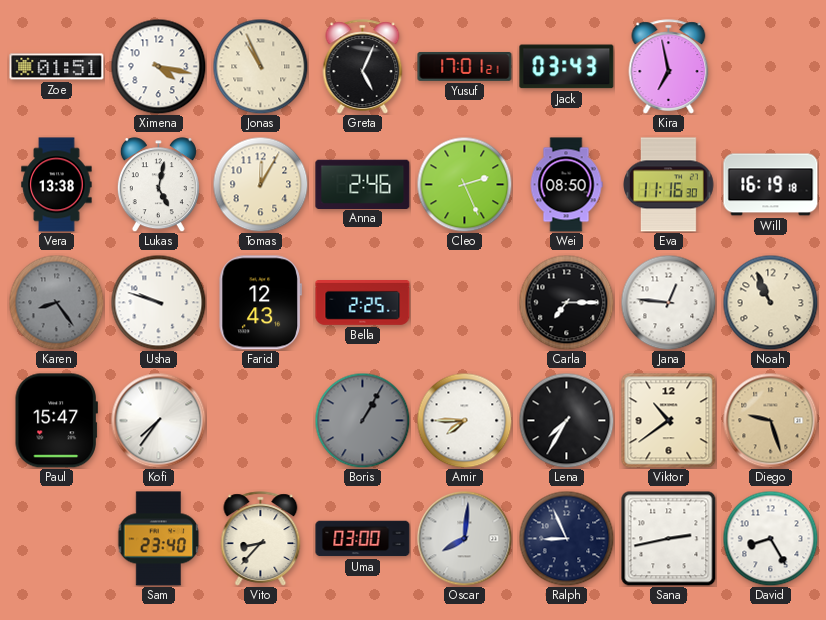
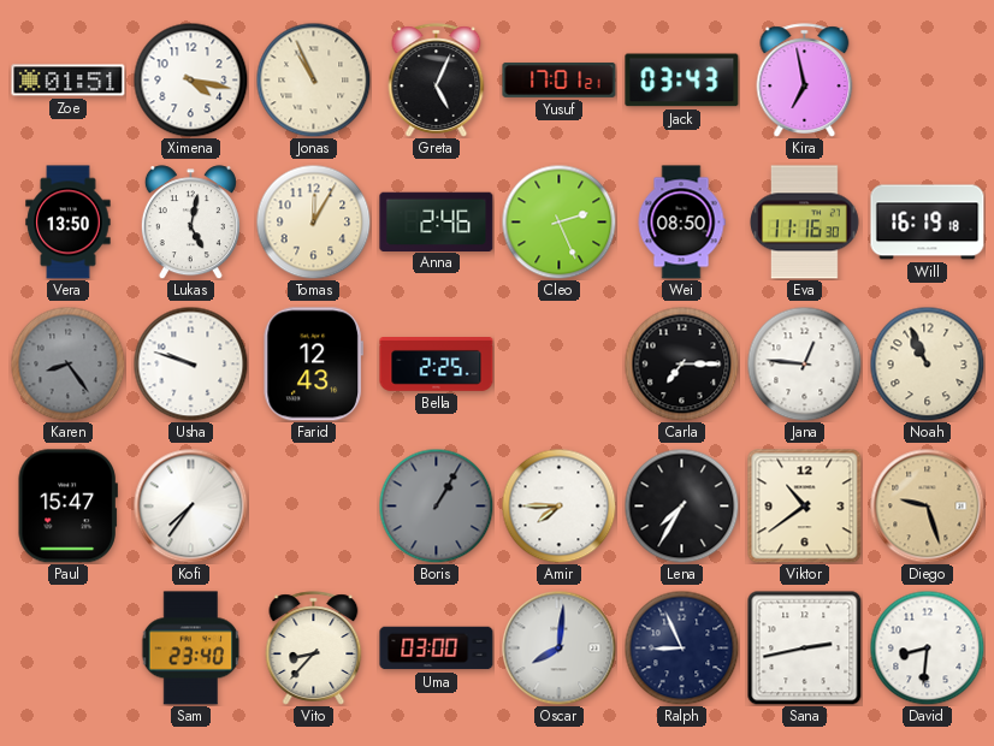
Vera: 13:38 -> 13:50
David: 8:25 -> 8:31
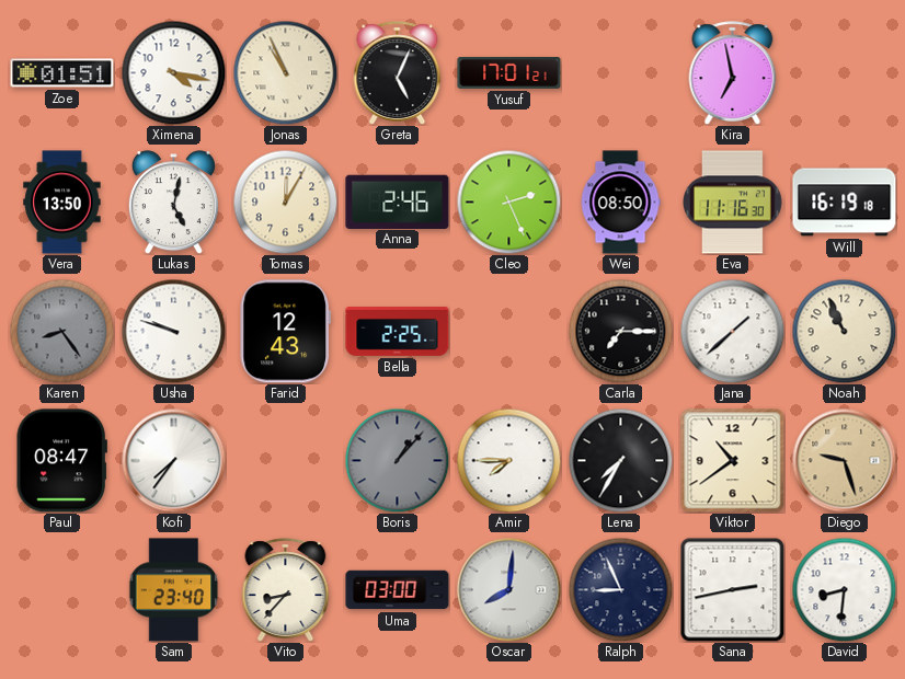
Jack: 03:43 -> none
Jana: 12:46 -> 1:38
Paul: 15:47 -> 08:47
Boris: 1:05 -> 1:07
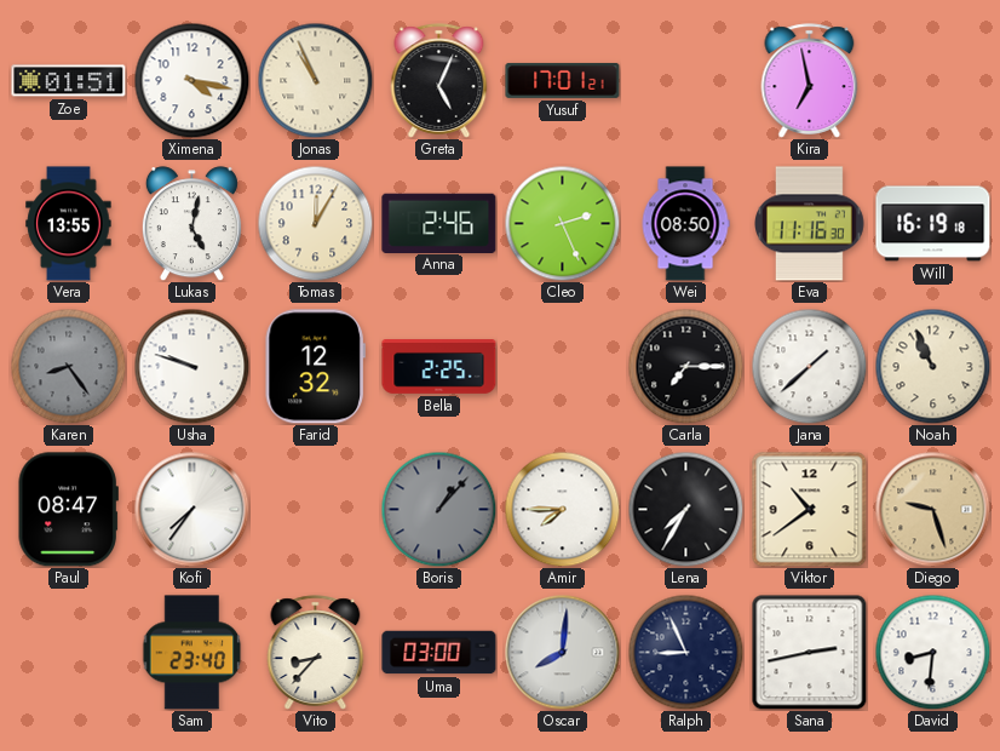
Vera: 13:50 -> 13:55
Farid: 12:43 -> 12:32
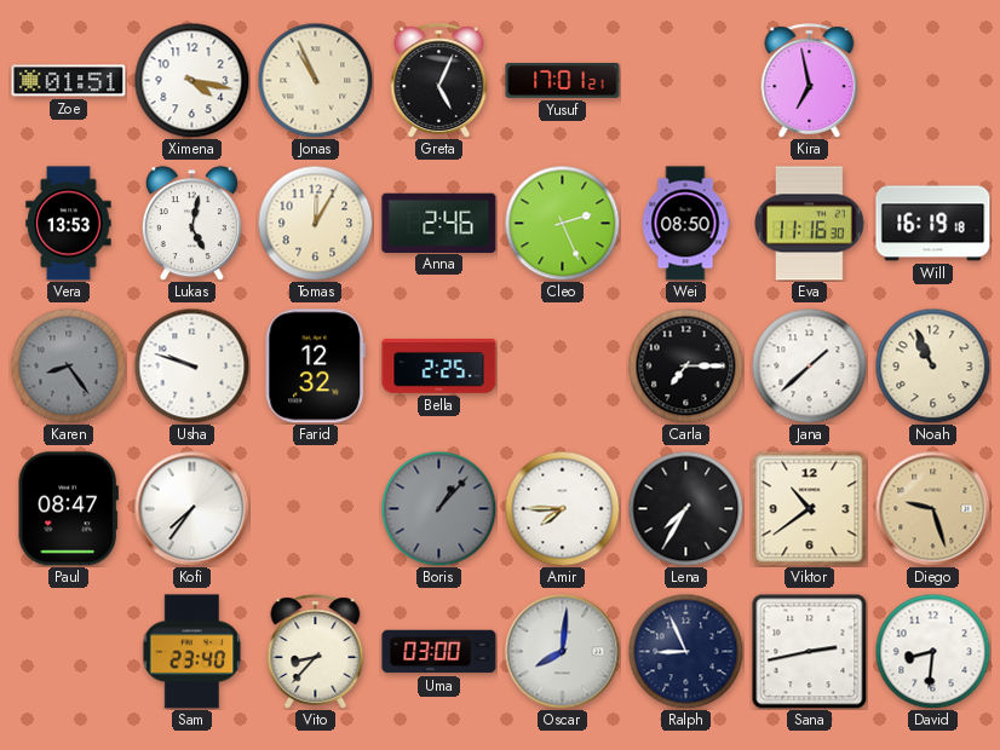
Vera: 13:55 -> 13:53
